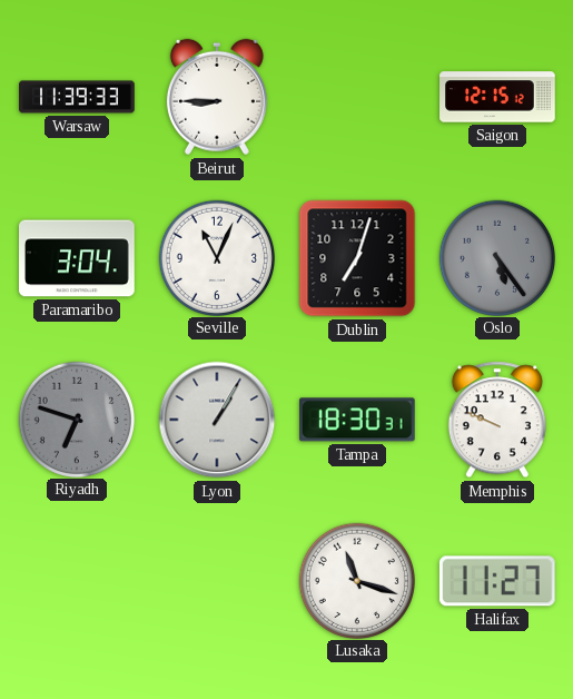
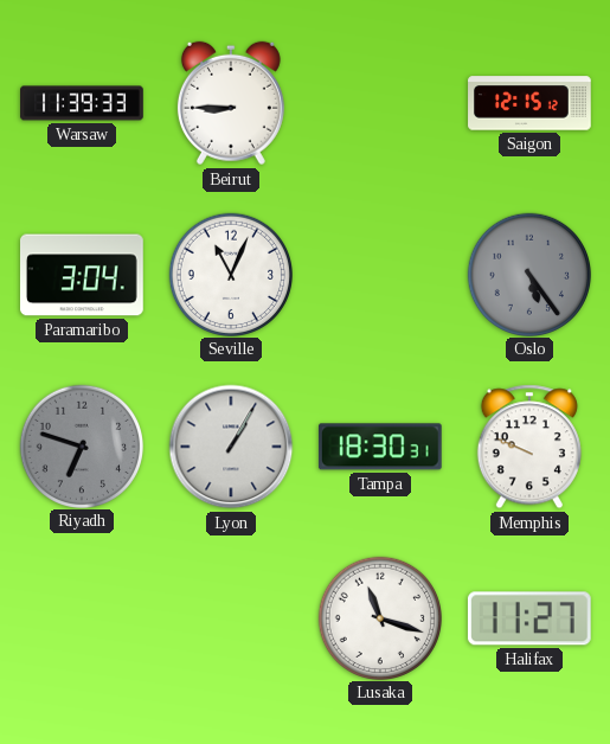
Dublin: 7:03 -> none
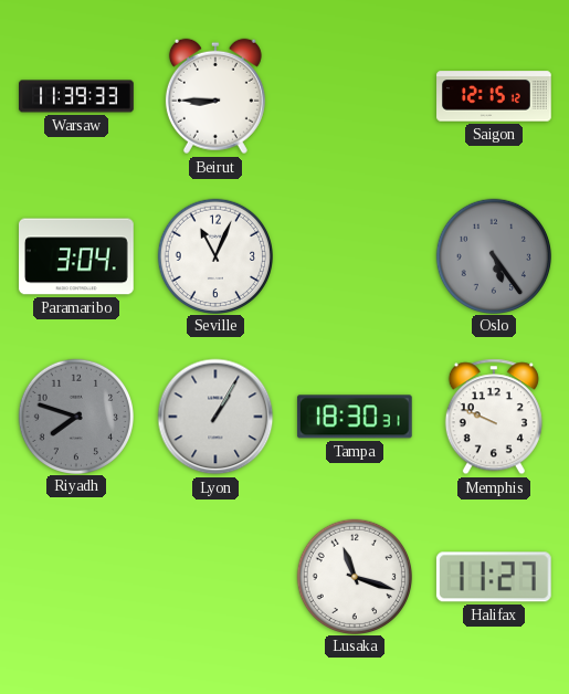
Riyadh: 6:48 -> 7:48
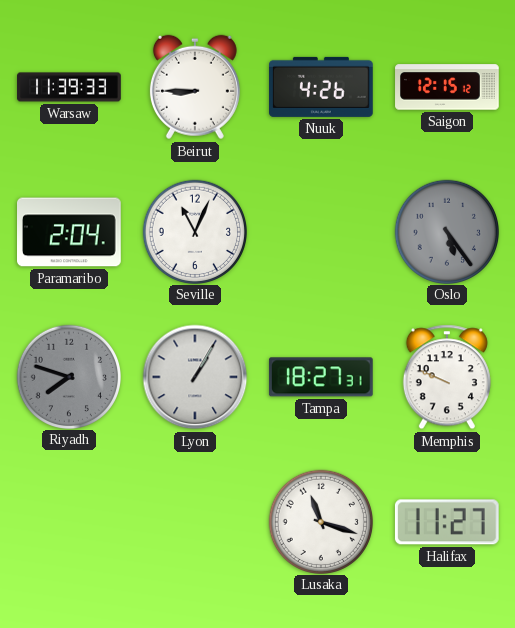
Nuuk: none -> 4:26
Paramaribo: 3:04 -> 2:04
Tampa: 18:30 -> 18:27
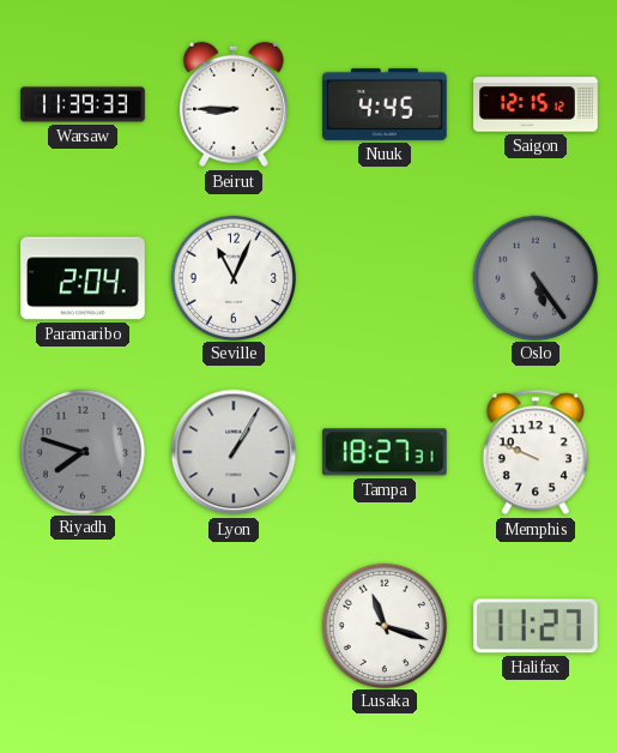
Nuuk: 4:26 -> 4:45
